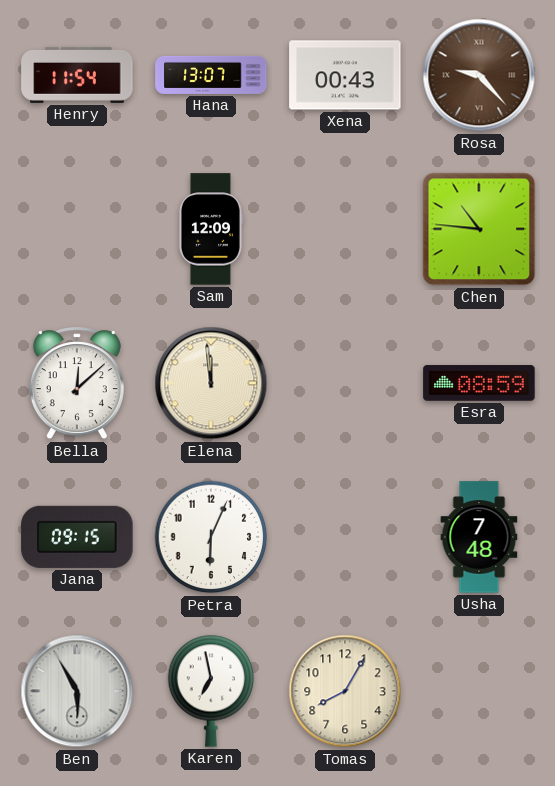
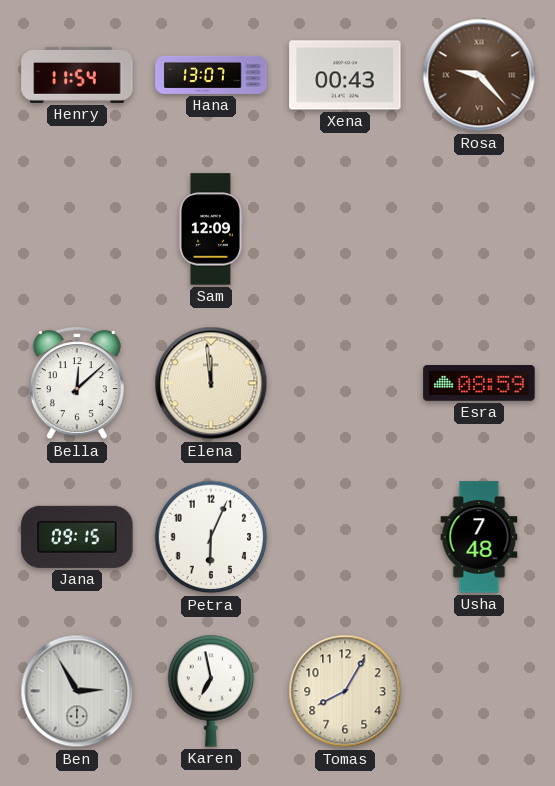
Chen: 10:46 -> none
Ben: 5:55 -> 2:55
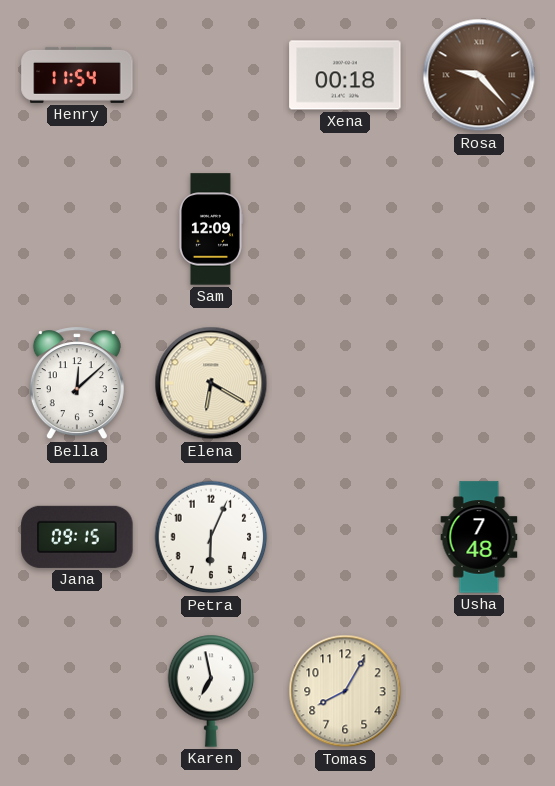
Hana: 13:07 -> none
Xena: 00:43 -> 00:18
Elena: 11:59 -> 6:20
Esra: 08:59 -> none
Ben: 2:55 -> none
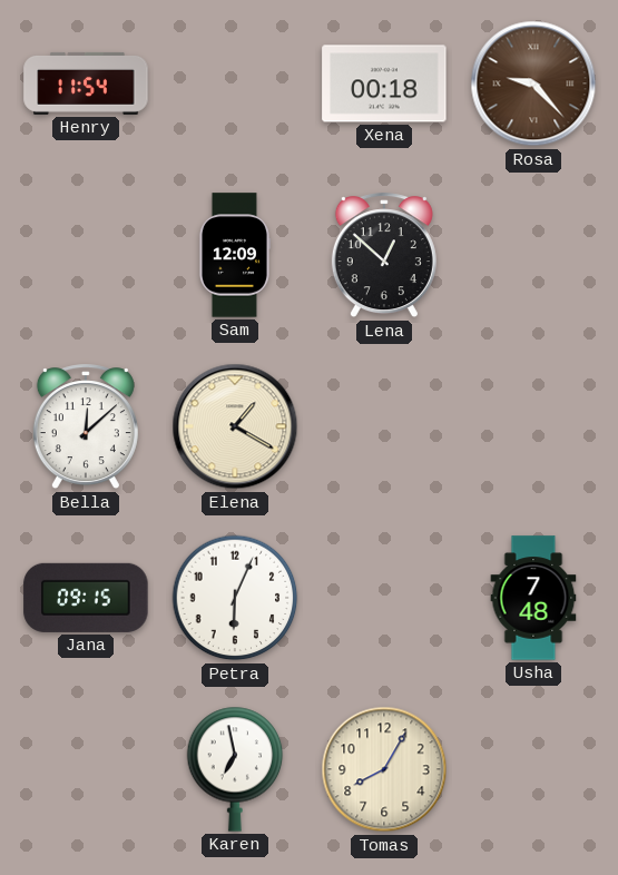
Lena: none -> 12:52
Elena: 6:20 -> 1:20
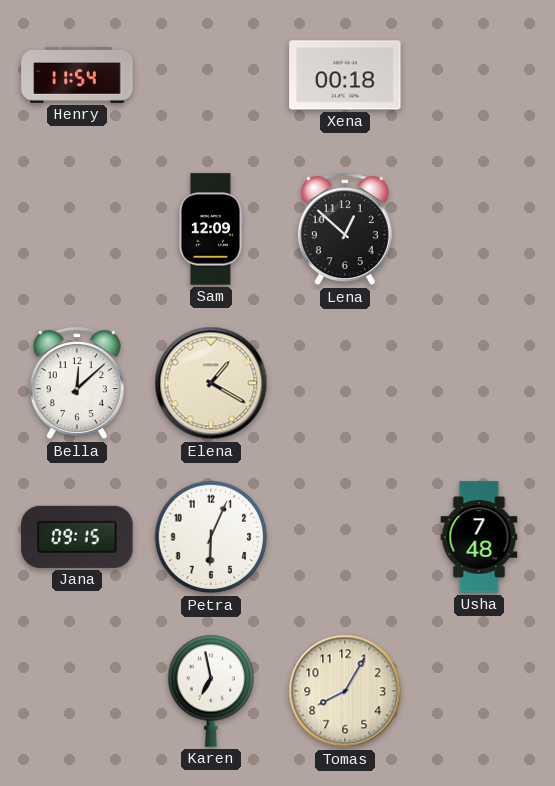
Rosa: 9:23 -> none
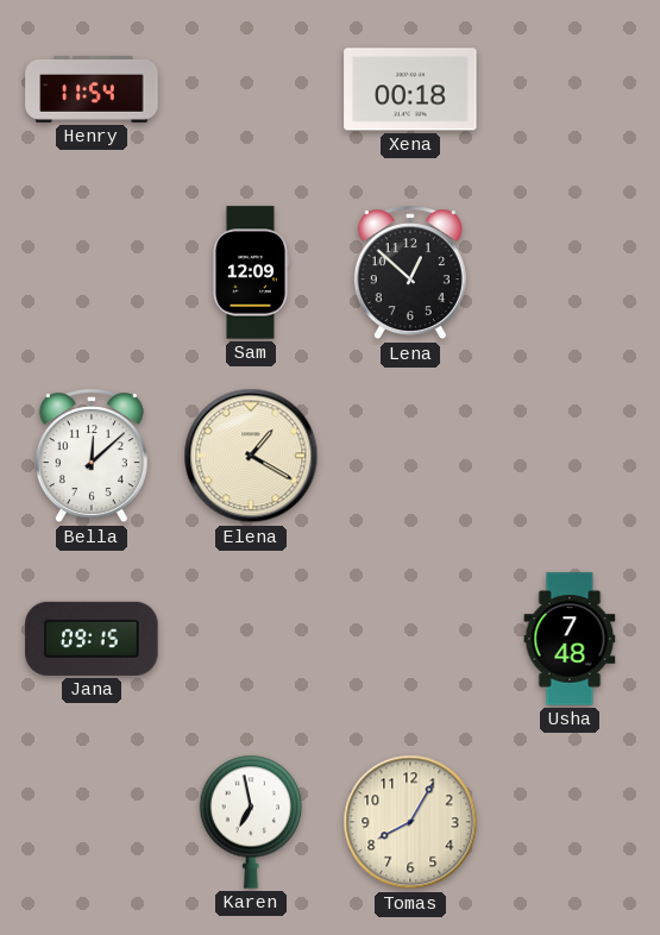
Petra: 6:04 -> none
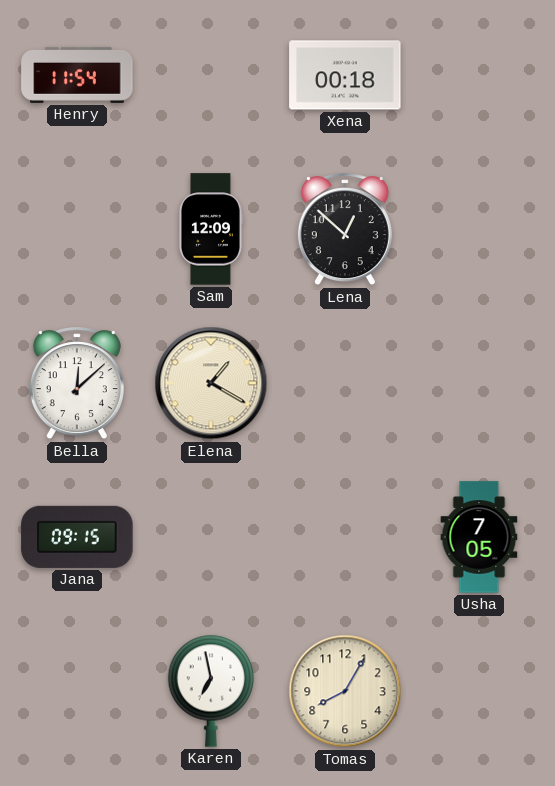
Usha: 7:48 -> 7:05
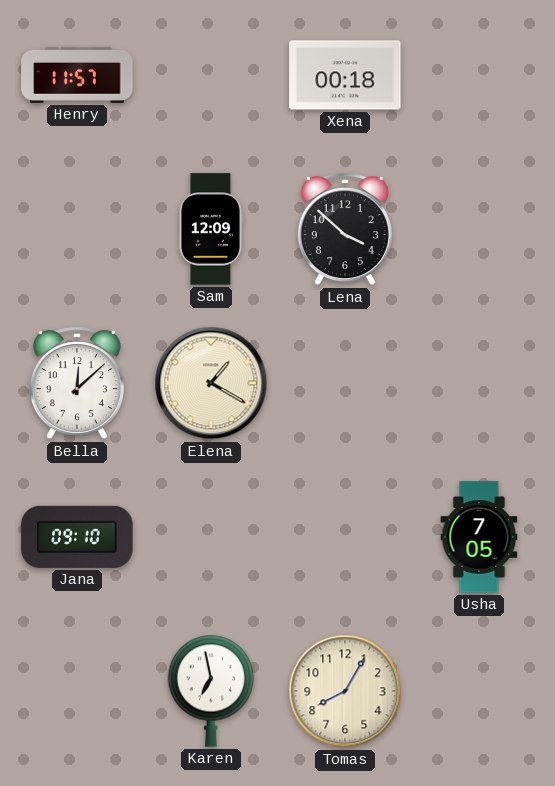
Henry: 11:54 -> 11:57
Lena: 12:52 -> 3:52
Jana: 09:15 -> 09:10
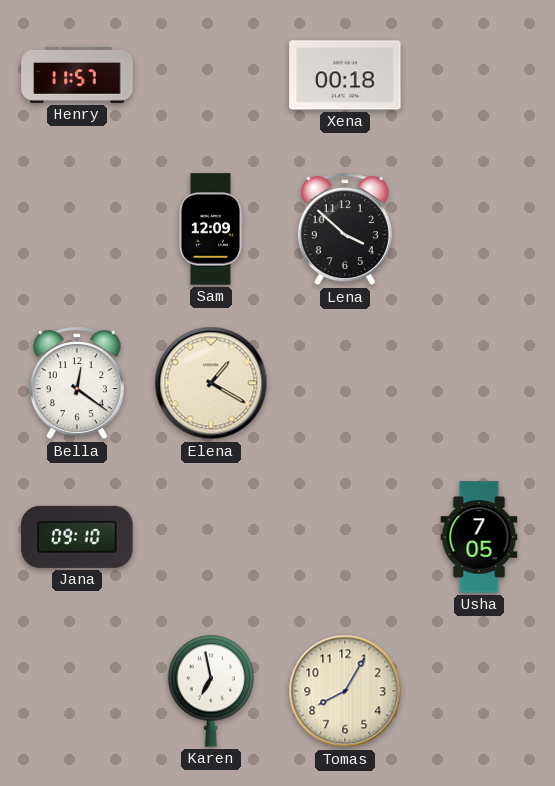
Bella: 12:08 -> 12:21
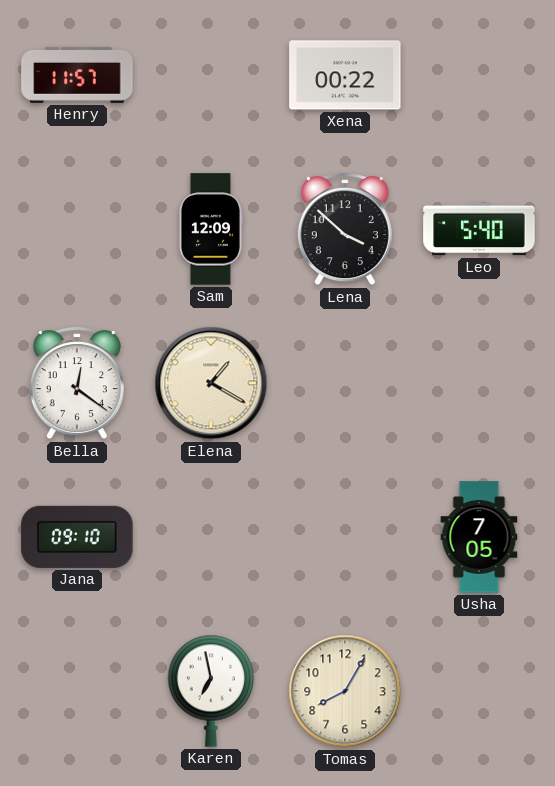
Xena: 00:18 -> 00:22
Leo: none -> 5:40
